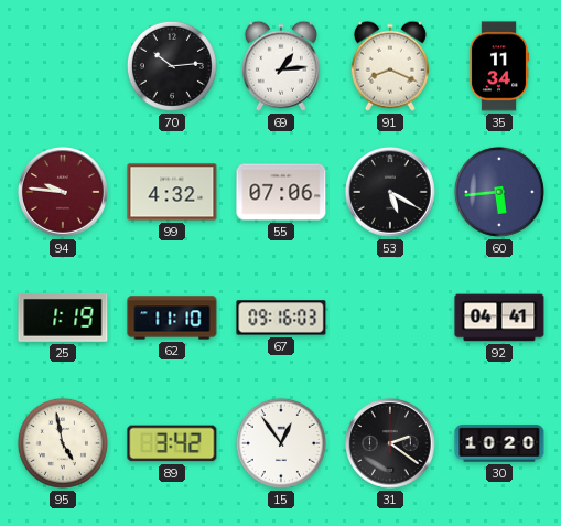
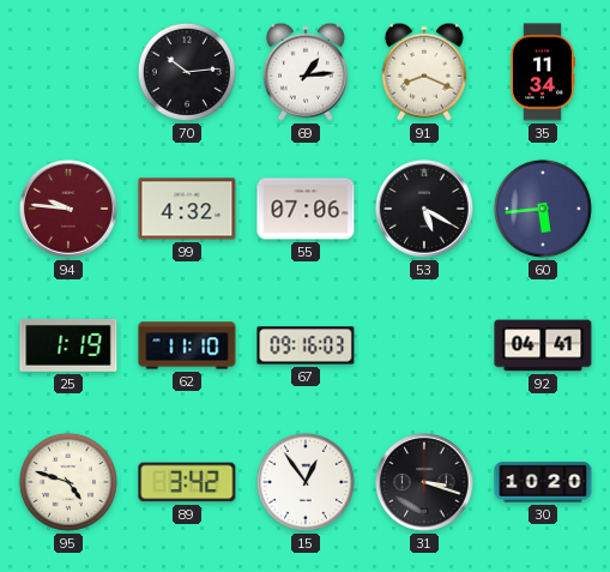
95: 4:58 -> 4:48
31: 2:21 -> 3:18
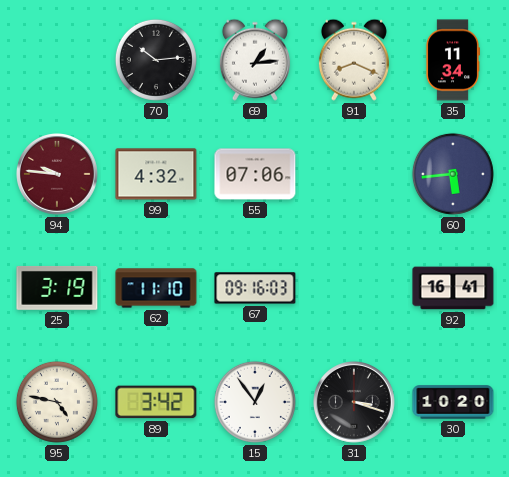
53: 5:20 -> none
25: 1:19 -> 3:19
92: 04:41 -> 16:41
95: 4:48 -> 4:47
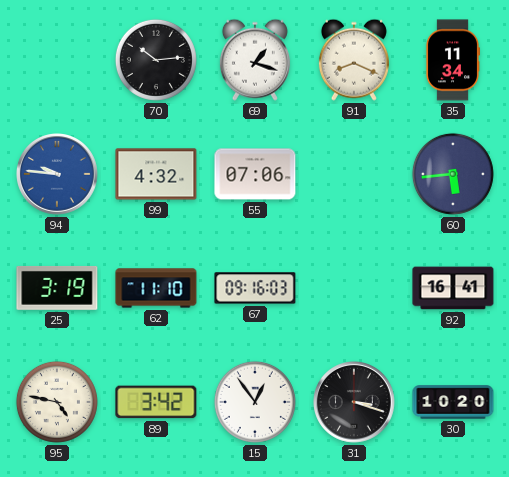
69: 1:14 -> 1:18
94 dial: burgundy -> blue
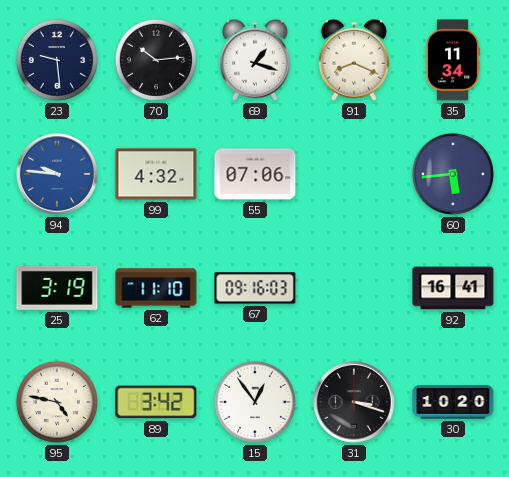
23: none -> 9:29
